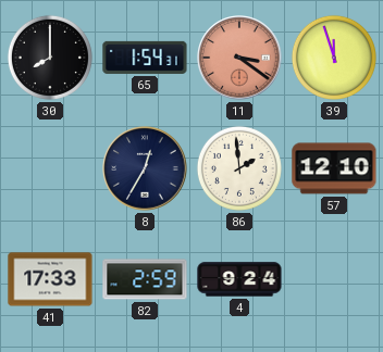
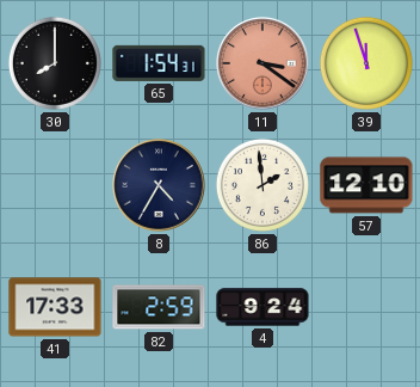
8: 12:35 -> 4:35
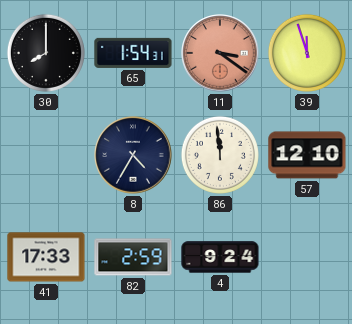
86: 1:59 -> 11:59
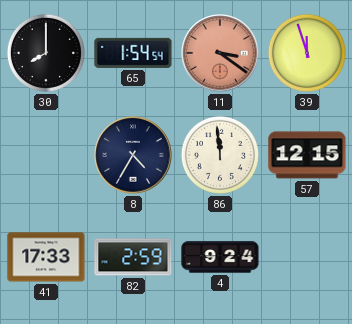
65: 1:54:31 -> 1:54:54
57: 12:10 -> 12:15
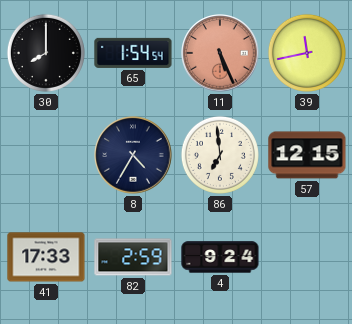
11: 3:21 -> 5:26
39: 11:57 -> 11:43
86: 11:59 -> 6:59
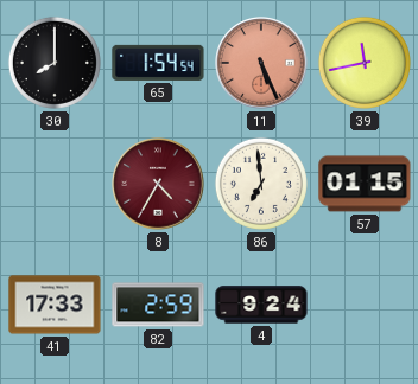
8 dial: navy -> burgundy
57: 12:15 -> 01:15
